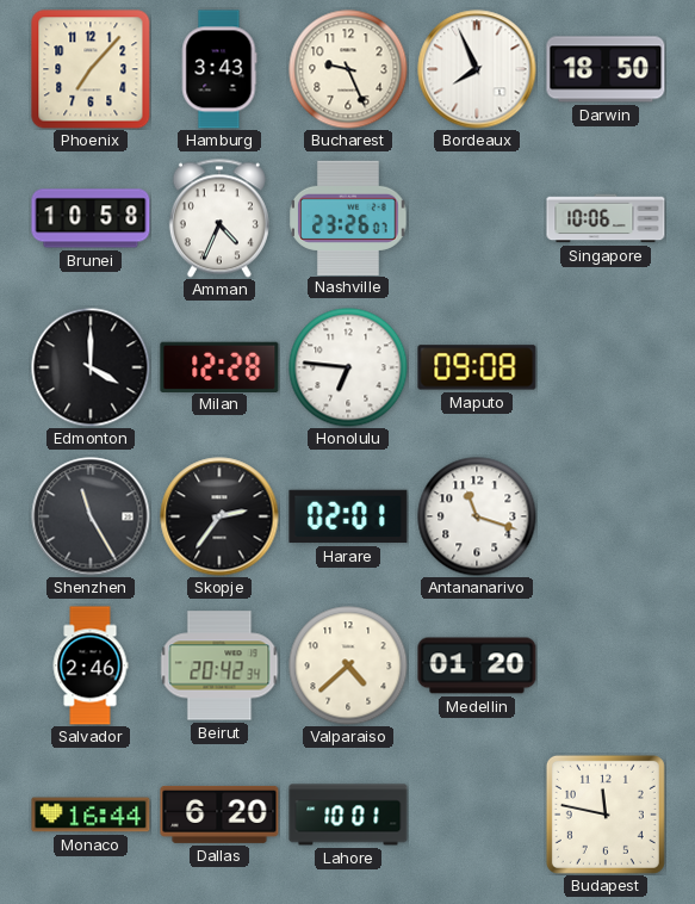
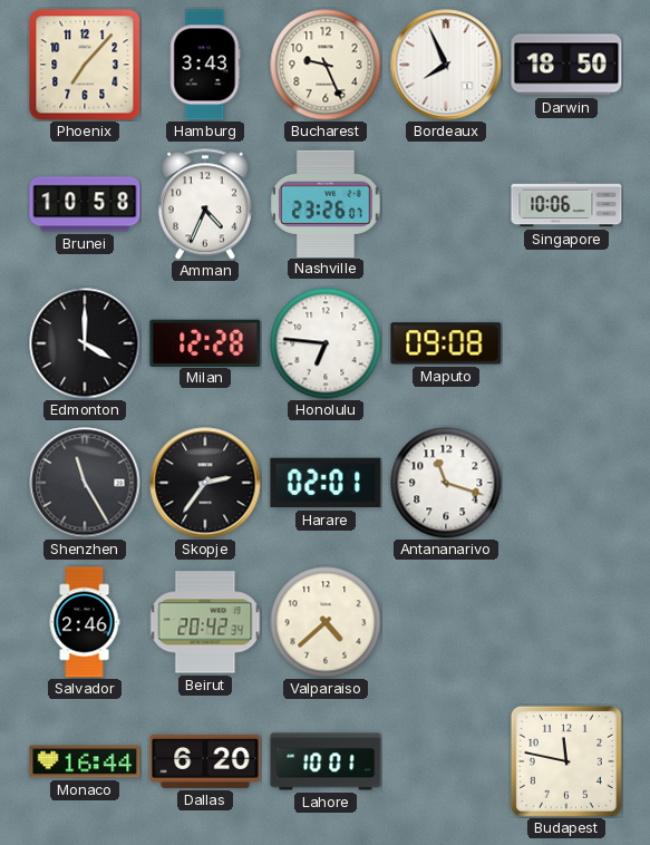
Medellin: 01:20 -> none
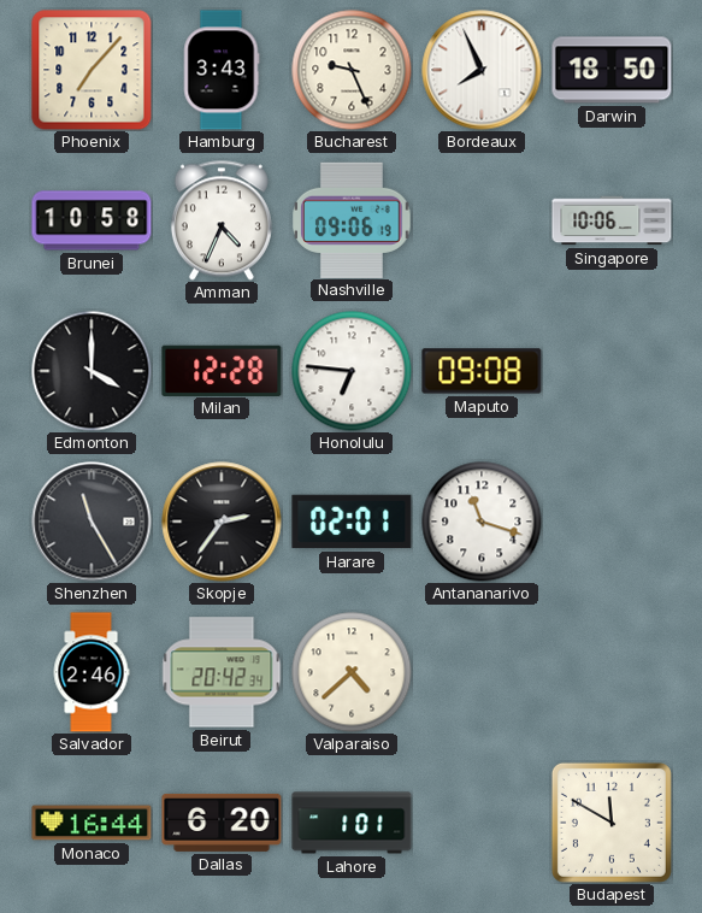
Nashville: 23:26 -> 09:06
Lahore: 10:01 -> 1:01
Budapest: 11:47 -> 11:50
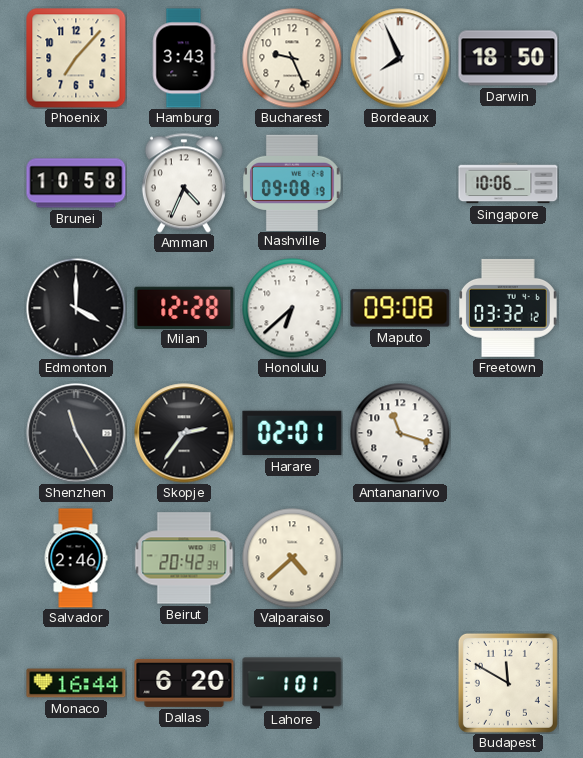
Nashville: 09:06 -> 09:08
Honolulu: 6:46 -> 6:38
Freetown: none -> 03:32
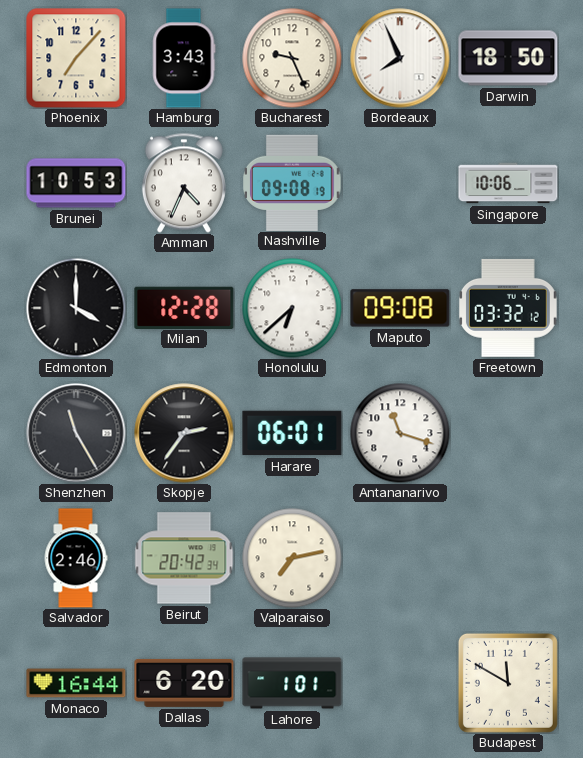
Brunei: 10:58 -> 10:53
Harare: 02:01 -> 06:01
Valparaiso: 4:38 -> 7:13
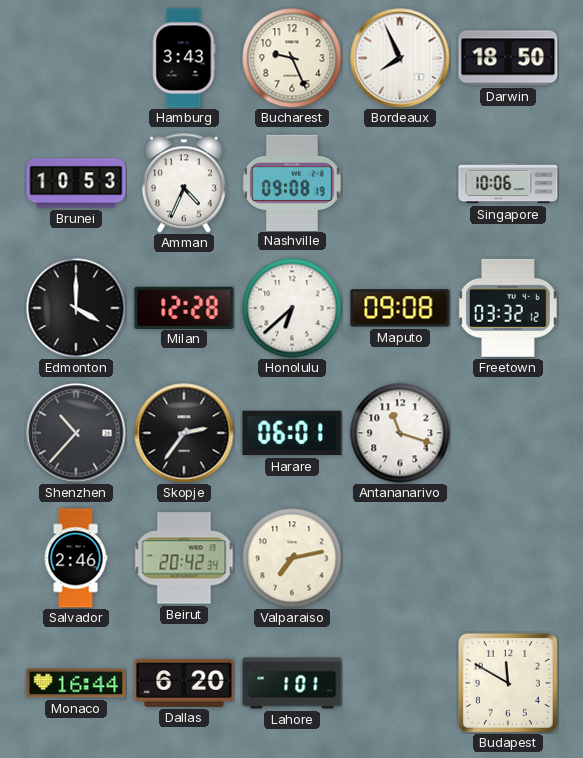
Phoenix: 7:07 -> none
Shenzhen: 11:25 -> 10:37
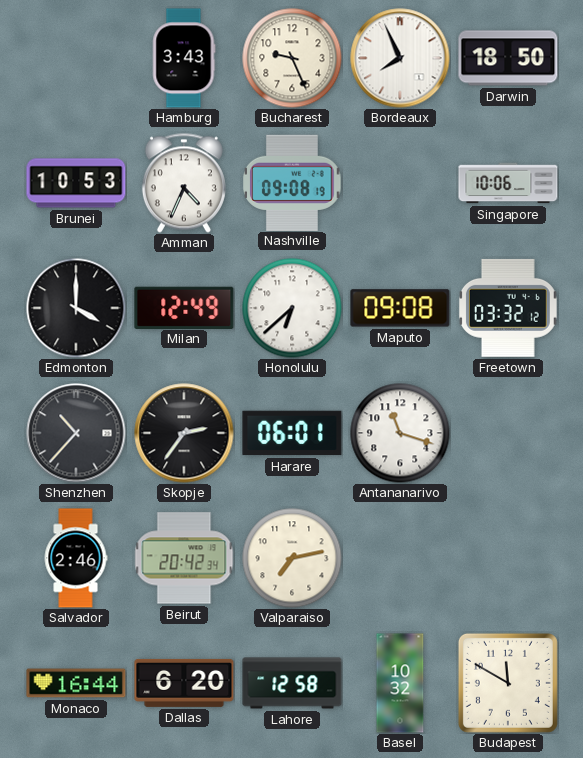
Milan: 12:28 -> 12:49
Lahore: 1:01 -> 12:58
Basel: none -> 10:32
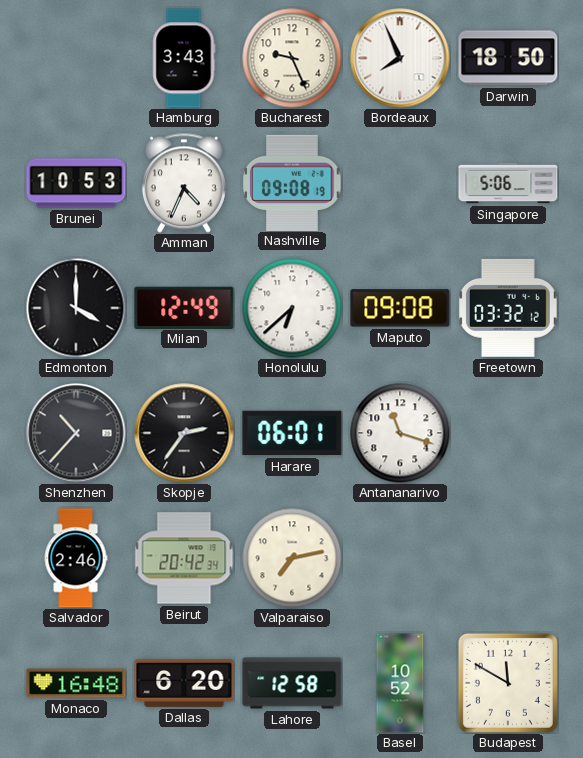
Singapore: 10:06 -> 5:06
Monaco: 16:44 -> 16:48
Basel: 10:32 -> 10:52
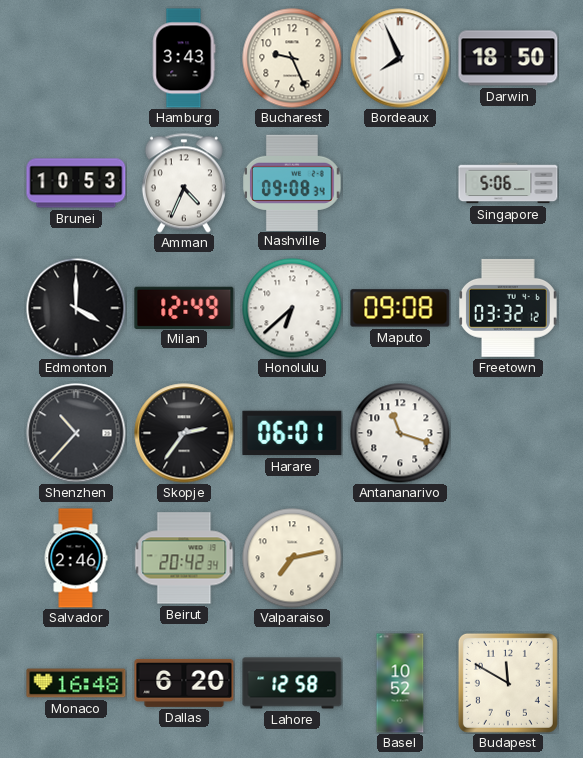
Nashville: 09:08:19 -> 09:08:34
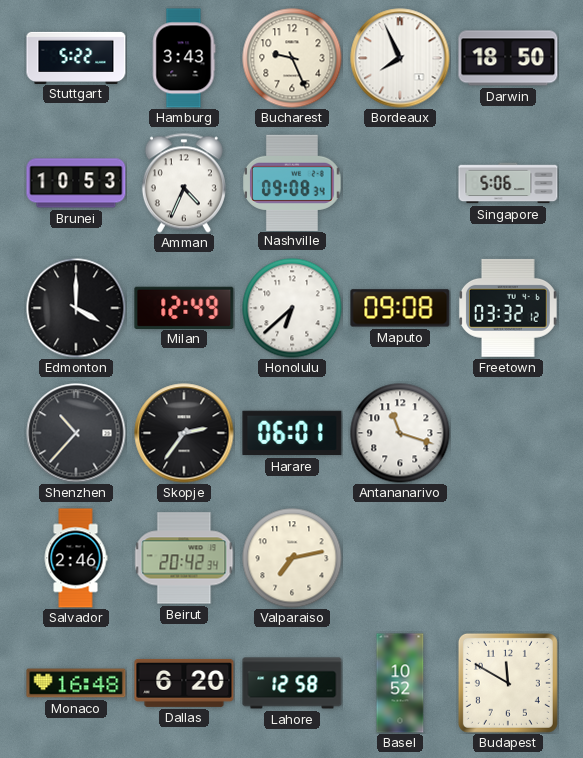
Stuttgart: none -> 5:22
